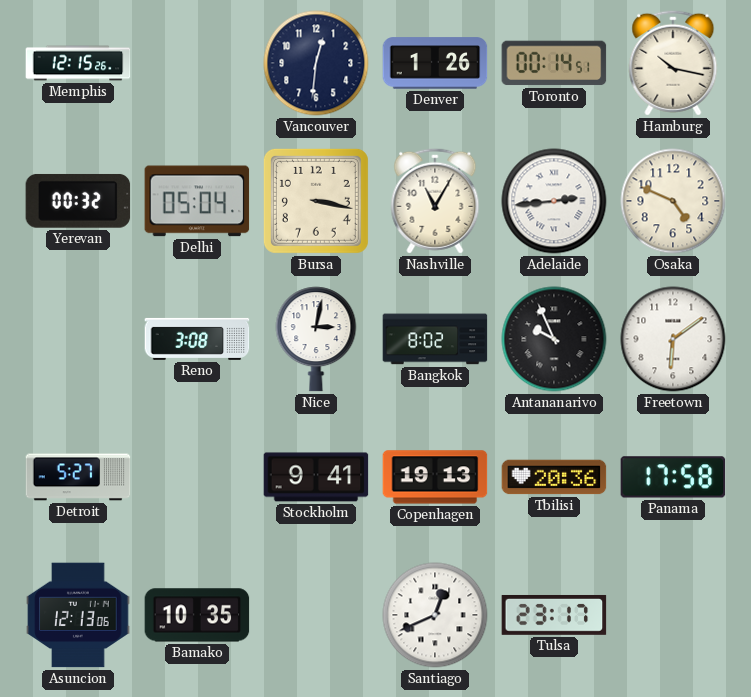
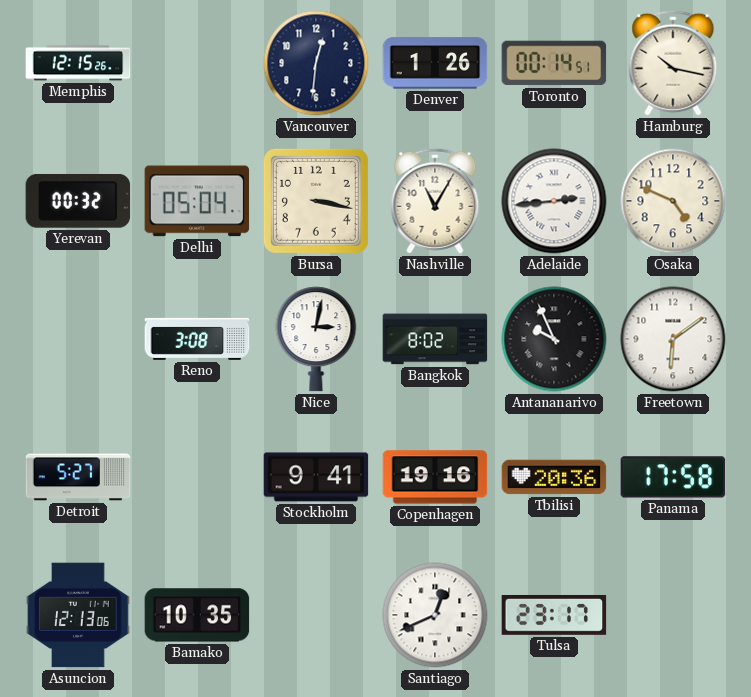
Copenhagen: 19:13 -> 19:16
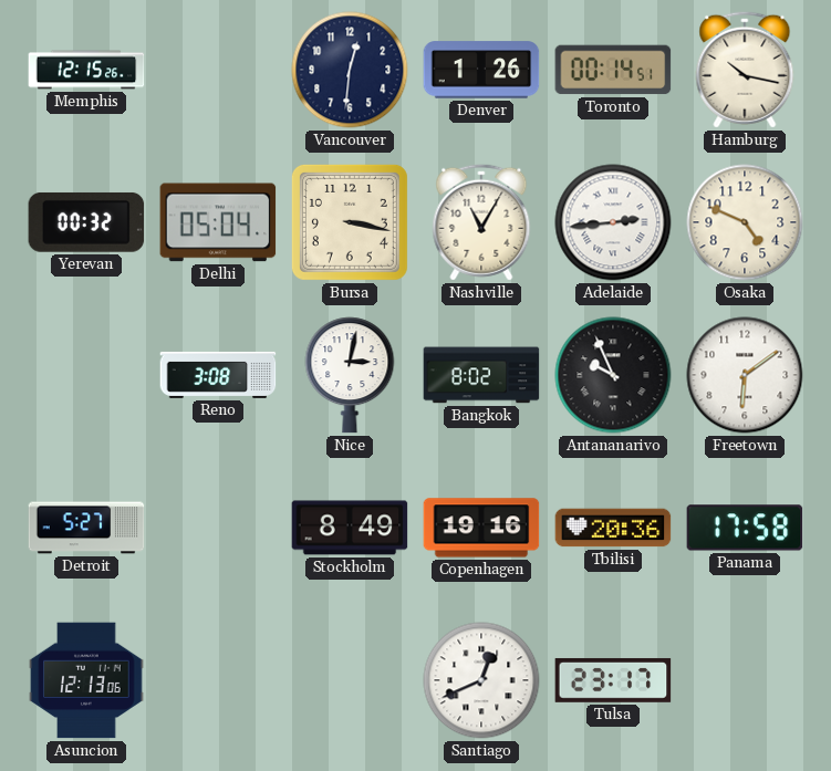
Stockholm: 9:41 -> 8:49
Bamako: 10:35 -> none
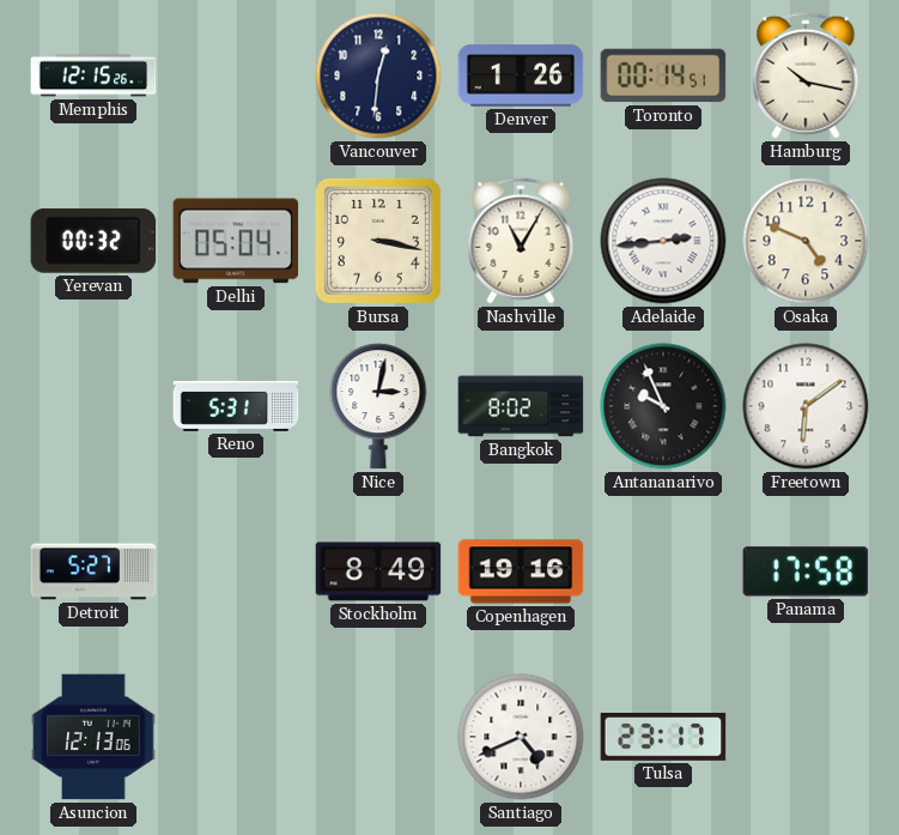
Reno: 3:08 -> 5:31
Tbilisi: 20:36 -> none
Santiago: 12:41 -> 4:41
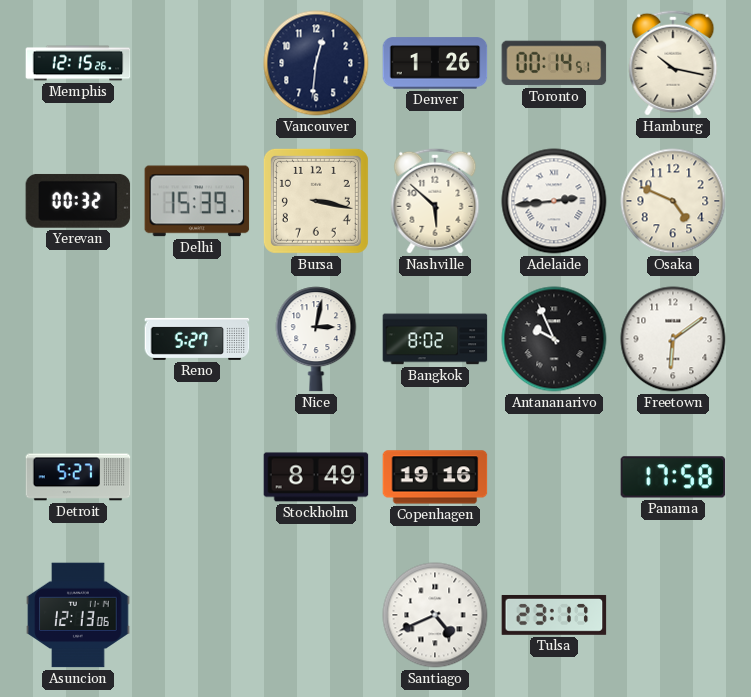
Delhi: 05:04 -> 15:39
Nashville: 11:05 -> 5:52
Reno: 5:31 -> 5:27
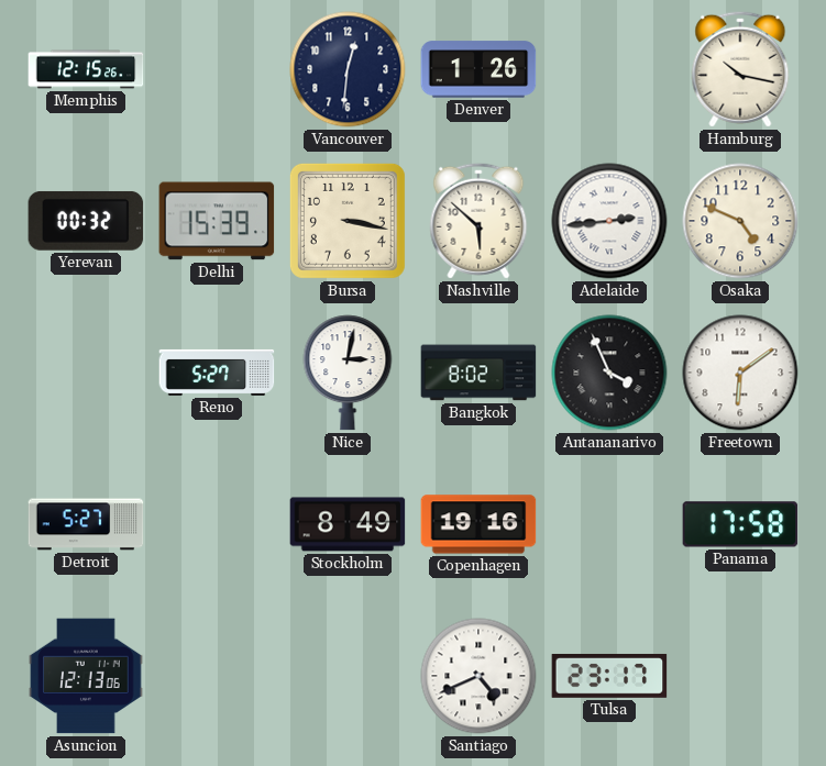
Toronto: 00:14 -> none
Antananarivo: 9:56 -> 3:56
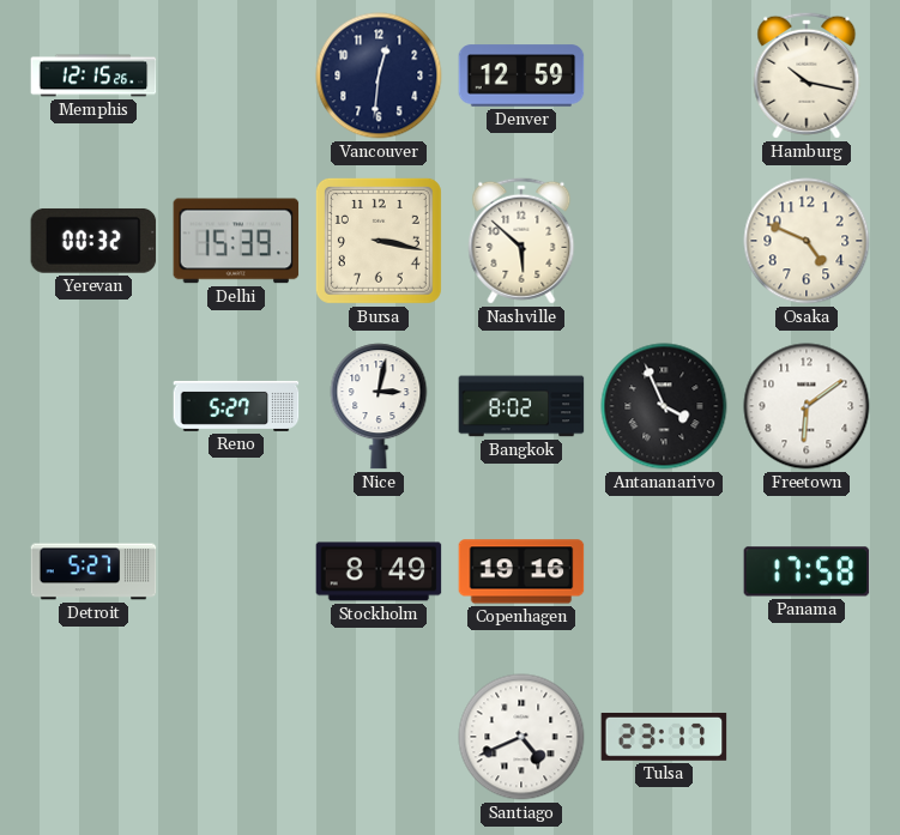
Denver: 1:26 -> 12:59
Adelaide: 2:44 -> none
Asuncion: 12:13 -> none
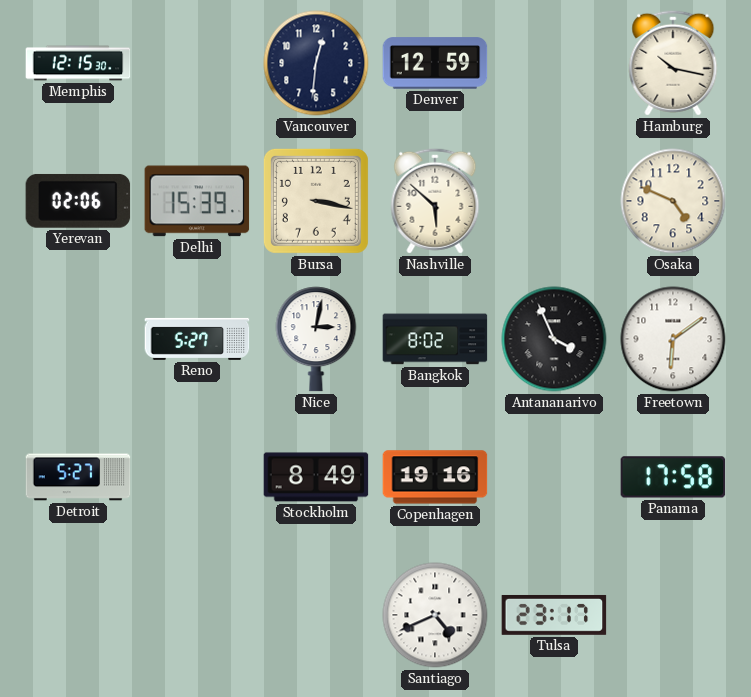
Memphis: 12:15:26 -> 12:15:30
Yerevan: 00:32 -> 02:06
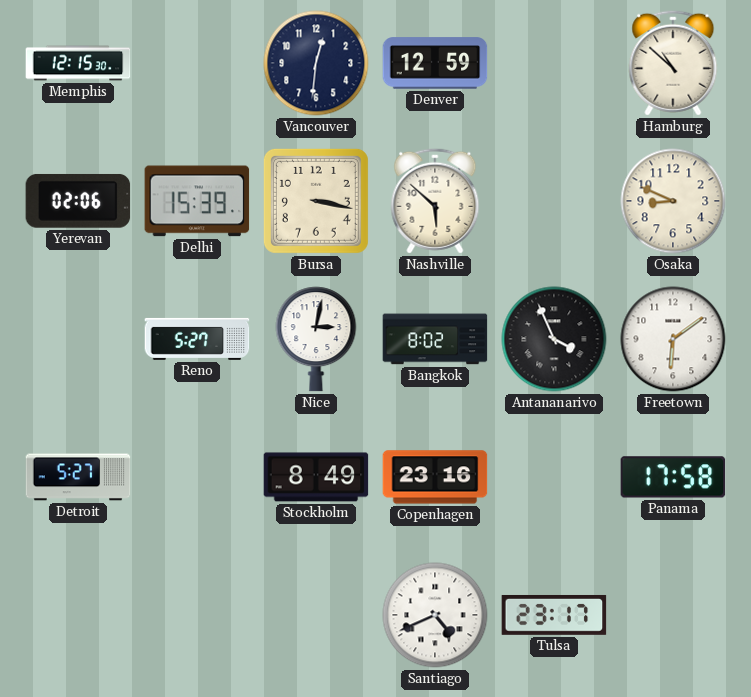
Hamburg: 10:17 -> 10:52
Osaka: 4:49 -> 8:49
Copenhagen: 19:16 -> 23:16
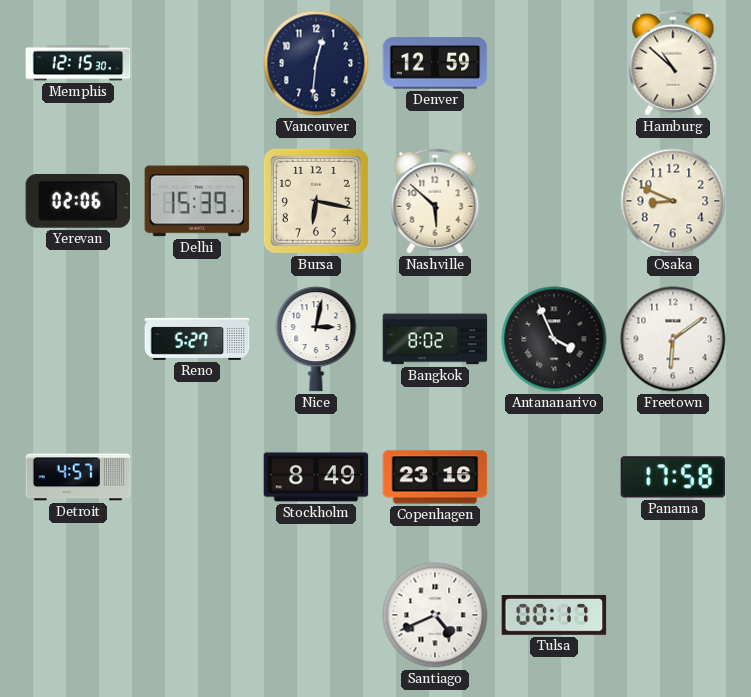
Bursa: 3:17 -> 6:17
Detroit: 5:27 -> 4:57
Tulsa: 23:17 -> 00:17
